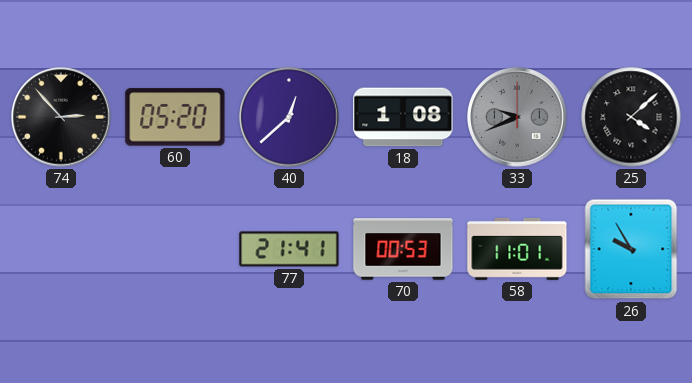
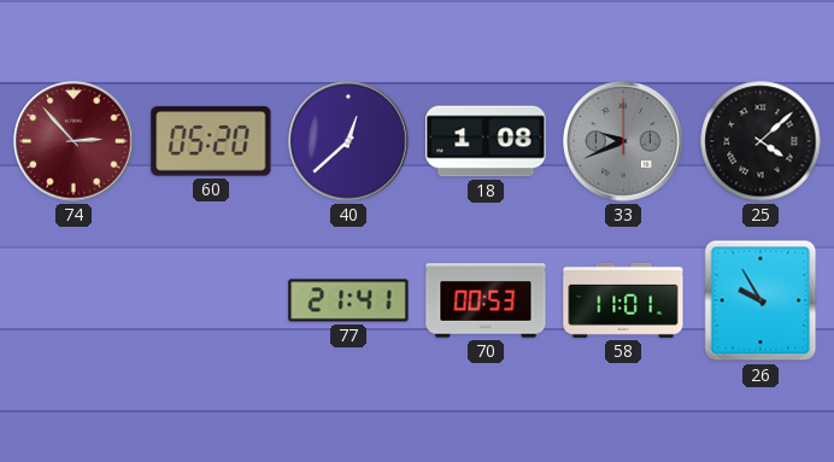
74 dial: black -> burgundy
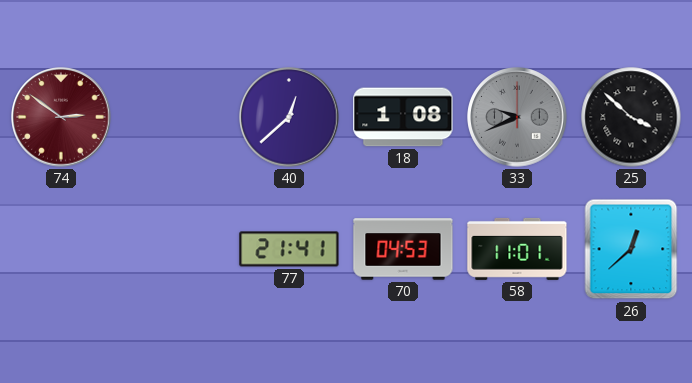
74: 2:53 -> 2:51
60: 05:20 -> none
25: 4:08 -> 3:52
70: 00:53 -> 04:53
26: 9:55 -> 12:38
